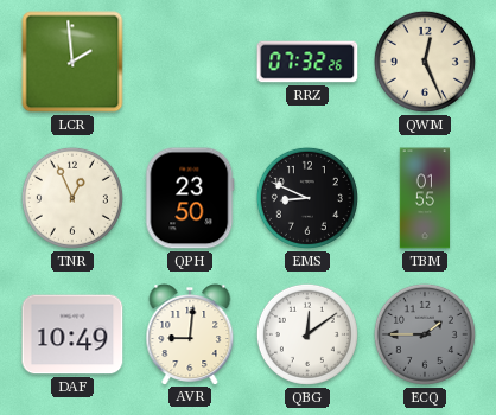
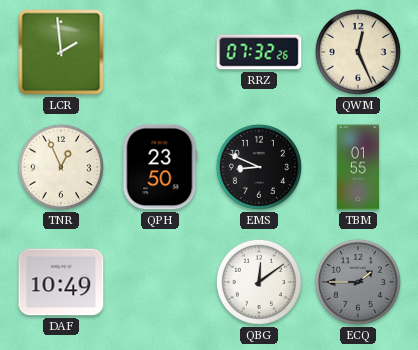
AVR: 9:01 -> none
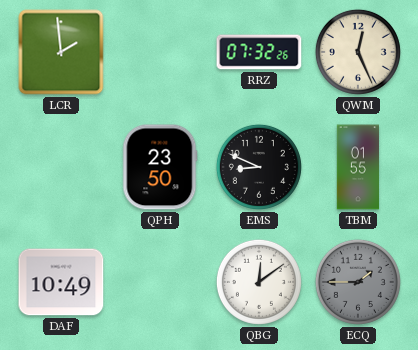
TNR: 12:56 -> none
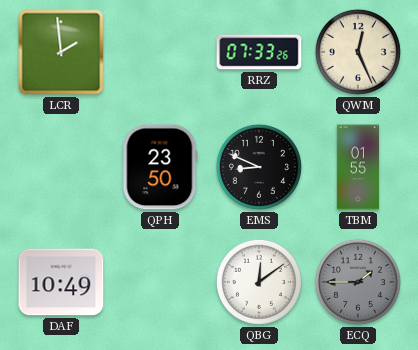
RRZ: 07:32 -> 07:33
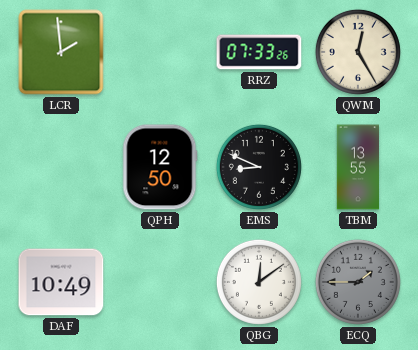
QWM: 12:26 -> 12:25
QPH: 23:50 -> 12:50
TBM: 01:55 -> 13:55
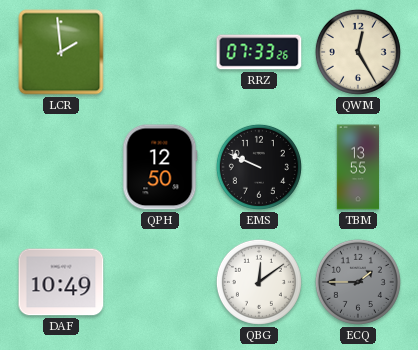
EMS: 8:49 -> 9:49
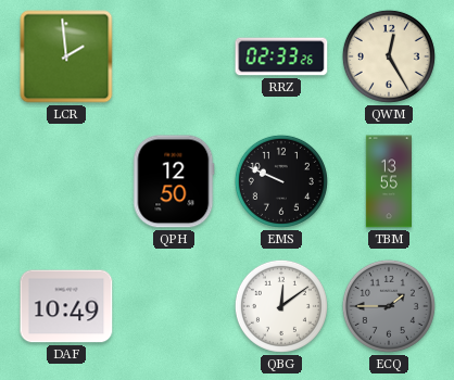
RRZ: 07:33 -> 02:33
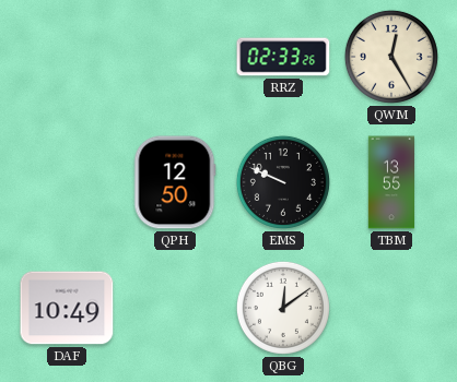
LCR: 1:59 -> none
ECQ: 1:45 -> none
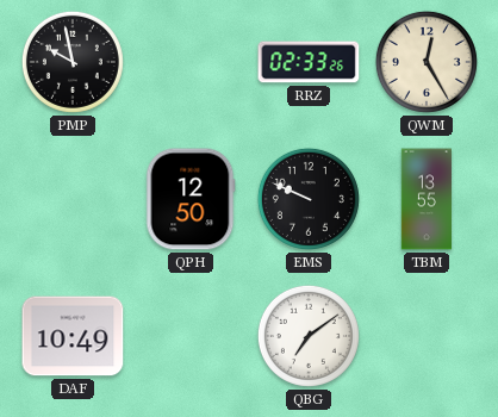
PMP: none -> 9:58
QBG: 12:09 -> 7:09
